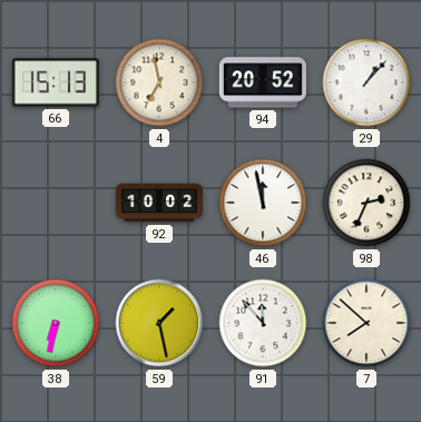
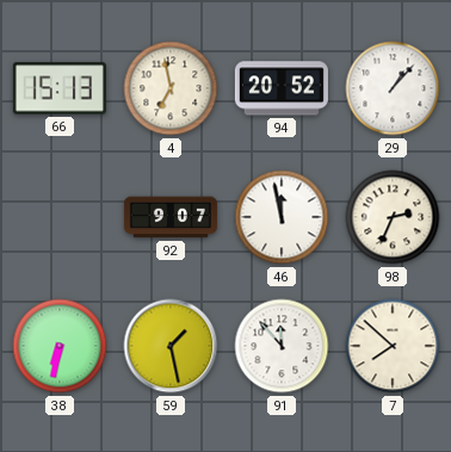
92: 10:02 -> 9:07
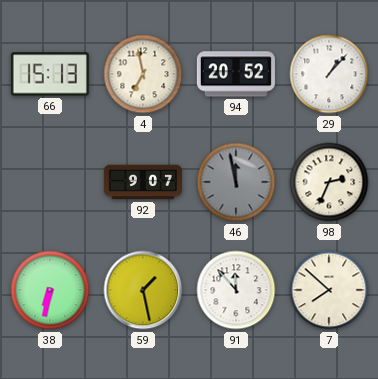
46 dial: white -> grey
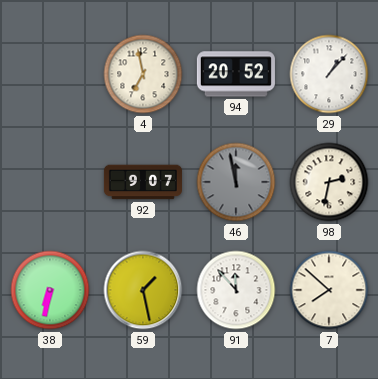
66: 15:13 -> none
98: 2:34 -> 2:32
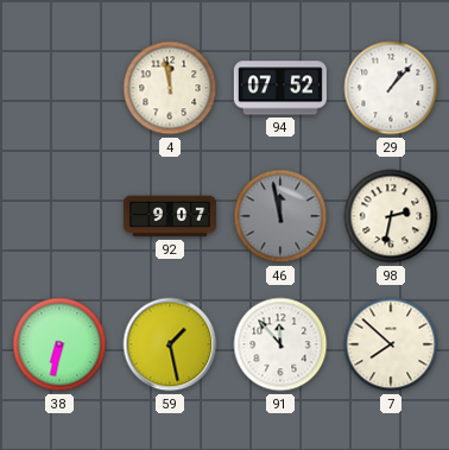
4: 6:58 -> 11:58
94: 20:52 -> 07:52
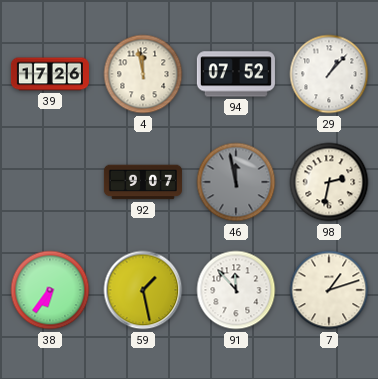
39: none -> 17:26
38: 6:32 -> 6:36
7: 7:52 -> 1:12
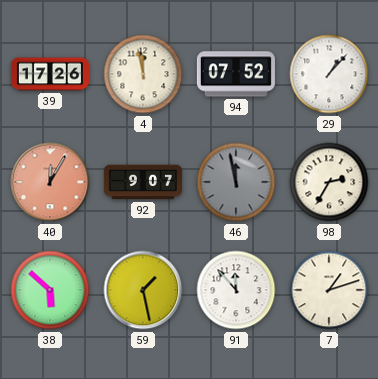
40: none -> 12:05
98: 2:32 -> 2:35
38: 6:36 -> 5:52
